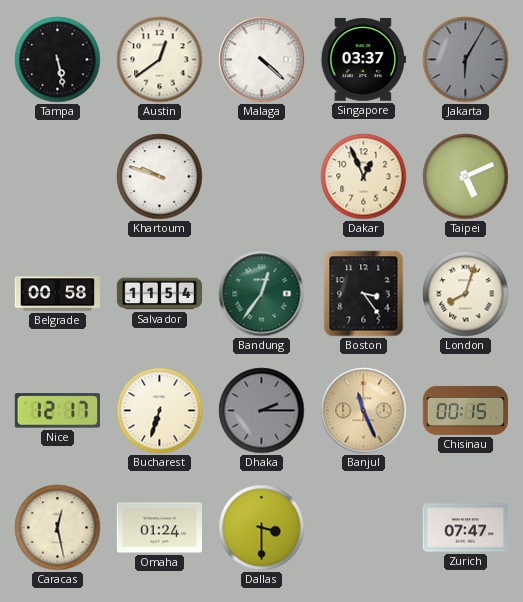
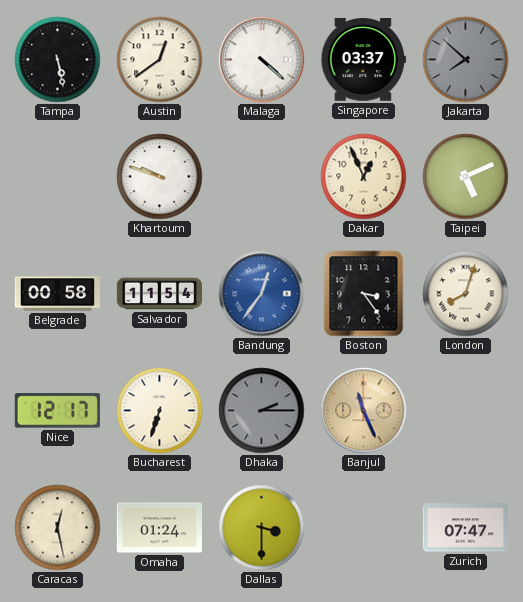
Jakarta: 6:05 -> 7:52
Bandung dial: green -> blue
Chisinau: 00:15 -> none
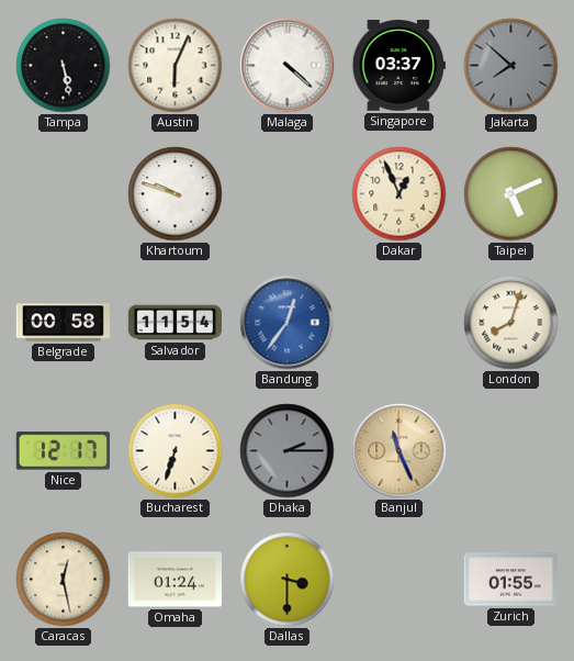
Austin: 12:39 -> 6:04
Boston: 3:24 -> none
Zurich: 07:47 -> 01:55
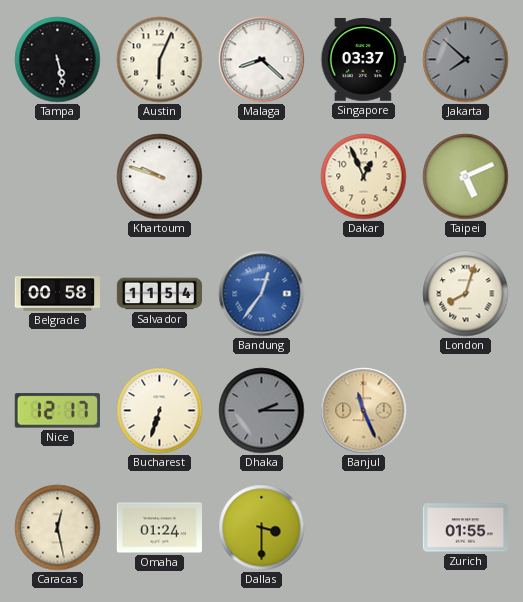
Malaga: 4:22 -> 8:22
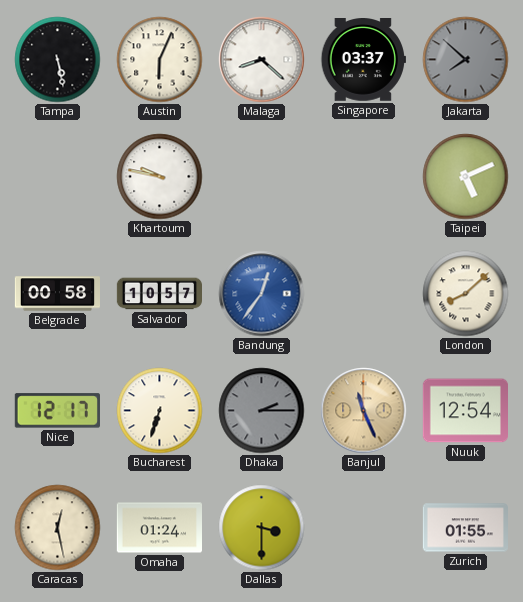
Khartoum: 9:48 -> 9:47
Dakar: 12:56 -> none
Salvador: 11:54 -> 10:57
London: 8:03 -> 8:08
Nuuk: none -> 12:54
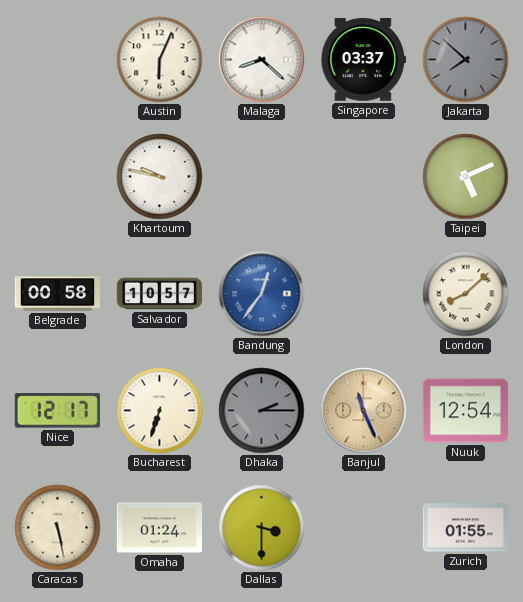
Tampa: 5:28 -> none
Caracas: 12:28 -> 5:28
